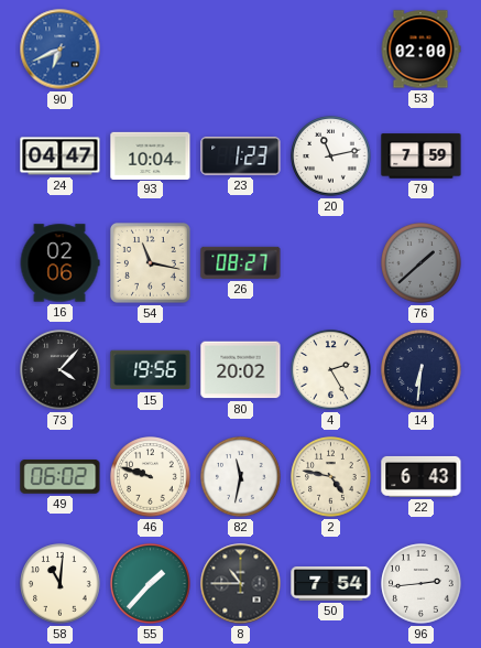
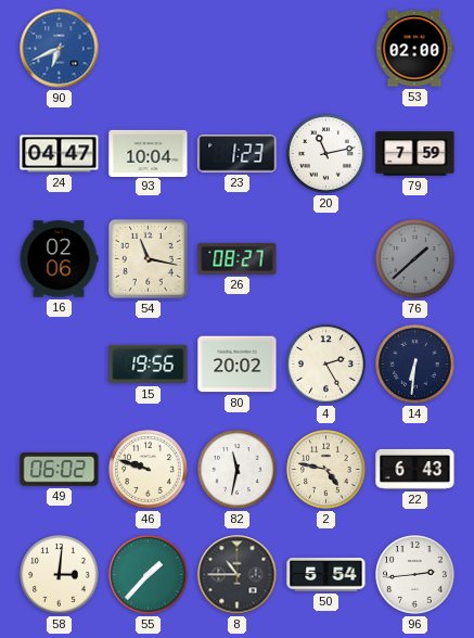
73: 4:07 -> none
58: 11:01 -> 3:01
50: 7:54 -> 5:54
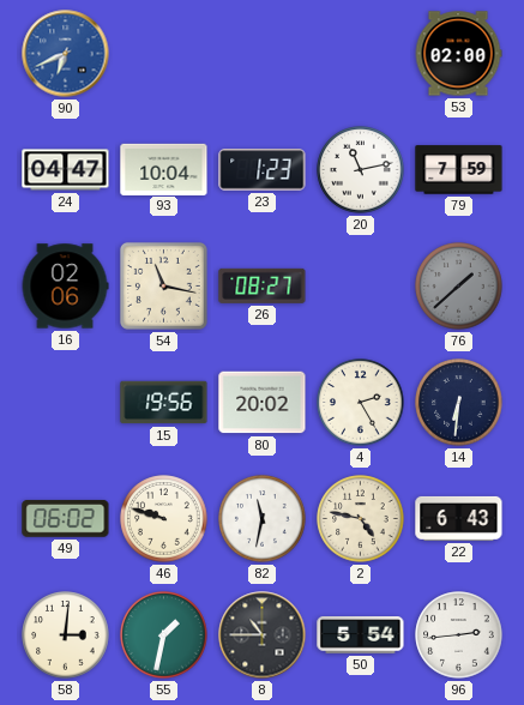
55: 1:37 -> 1:32
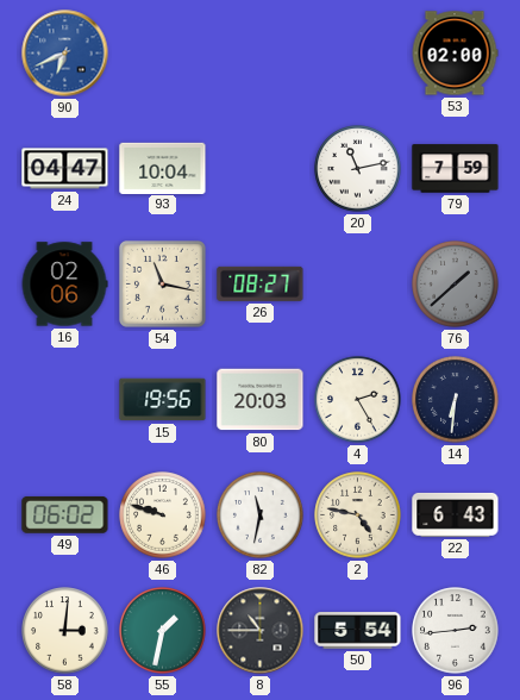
23: 1:23 -> none
80: 20:02 -> 20:03
